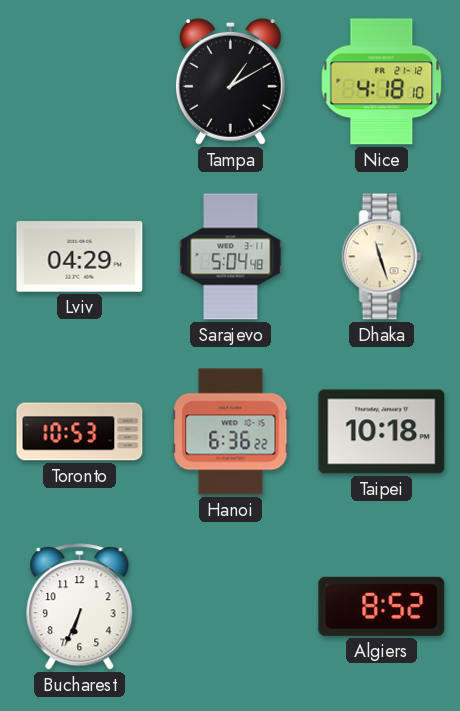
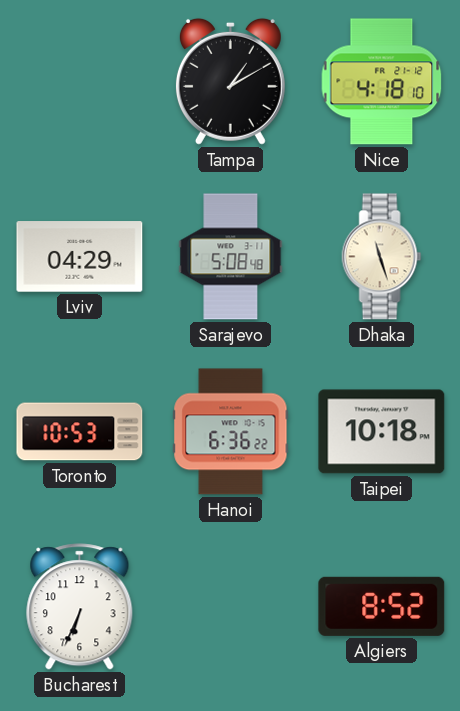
Sarajevo: 5:04 -> 5:08
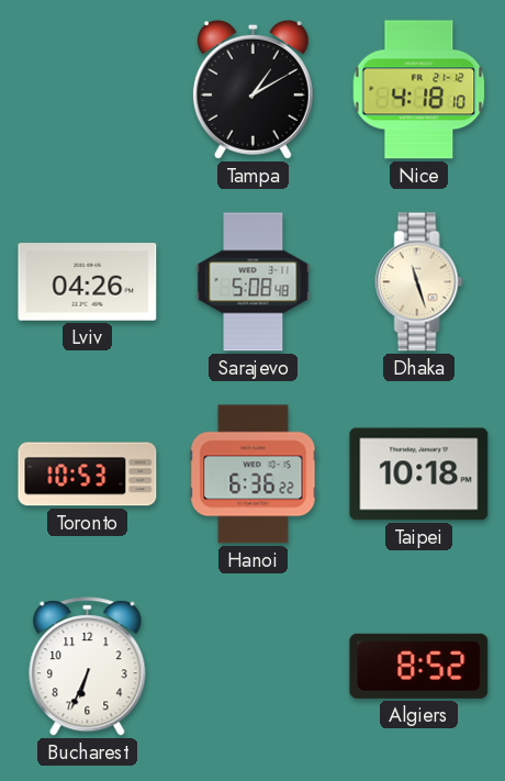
Lviv: 04:29 -> 04:26
